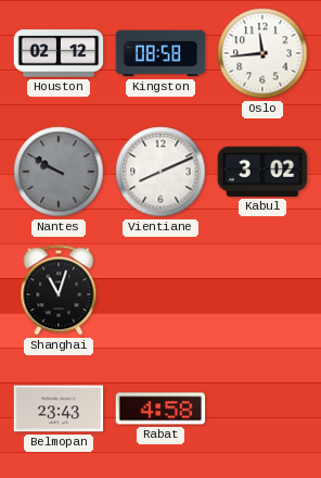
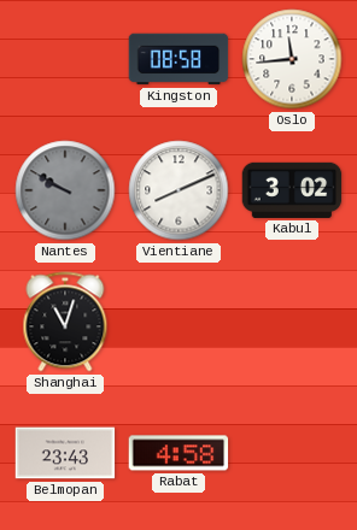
Houston: 02:12 -> none
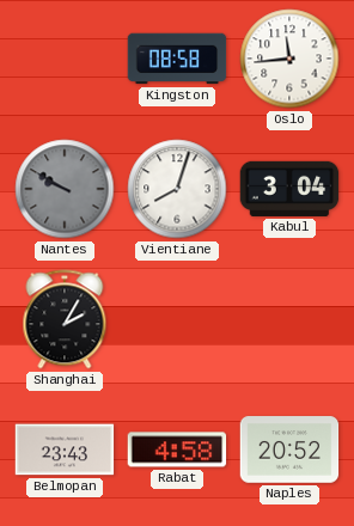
Vientiane: 8:11 -> 8:03
Kabul: 3:02 -> 3:04
Shanghai: 11:03 -> 2:05
Naples: none -> 20:52
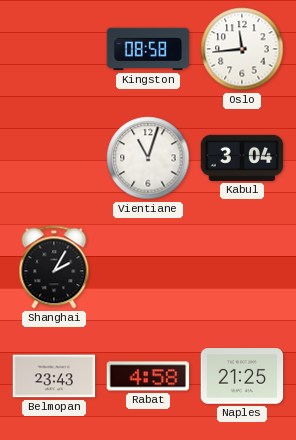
Nantes: 9:50 -> none
Vientiane: 8:03 -> 11:03
Naples: 20:52 -> 21:25
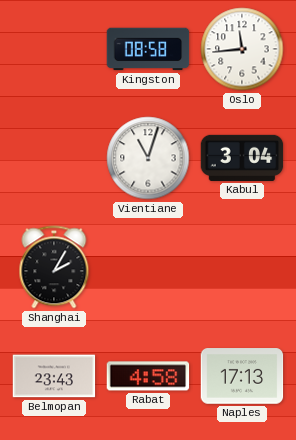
Naples: 21:25 -> 17:13
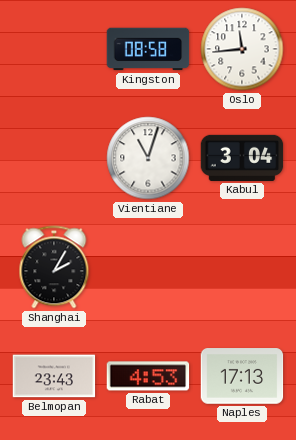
Rabat: 4:58 -> 4:53
